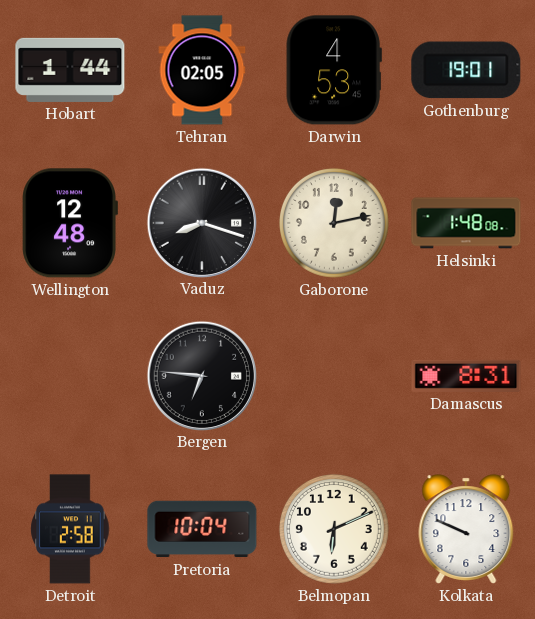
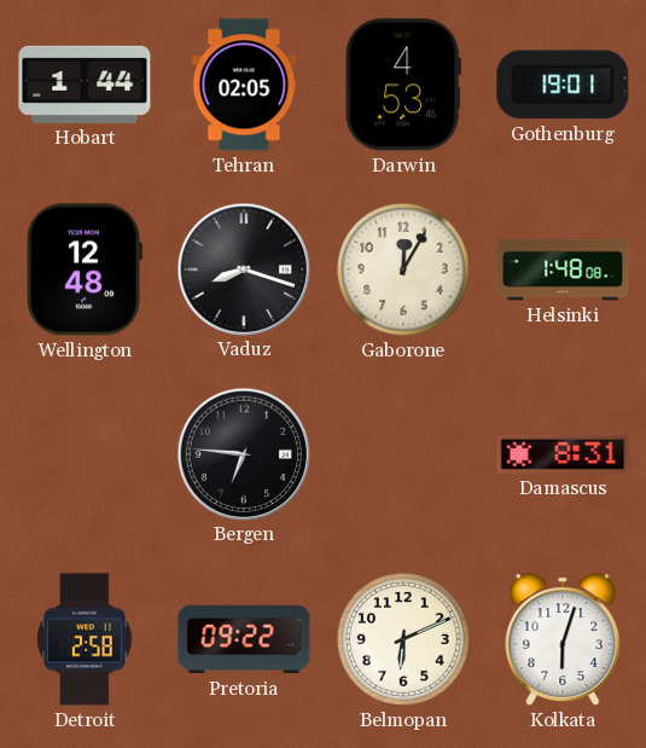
Gaborone: 12:13 -> 12:05
Pretoria: 10:04 -> 09:22
Kolkata: 9:49 -> 6:03
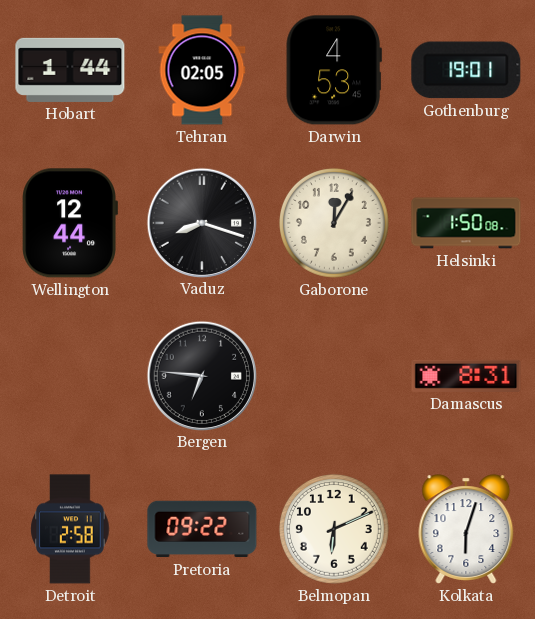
Wellington: 12:48 -> 12:44
Helsinki: 1:48 -> 1:50
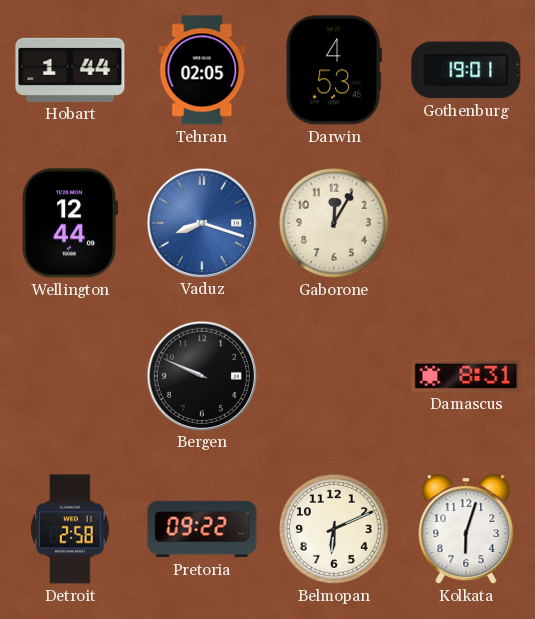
Vaduz dial: black -> blue
Helsinki: 1:50 -> none
Bergen: 6:46 -> 9:49
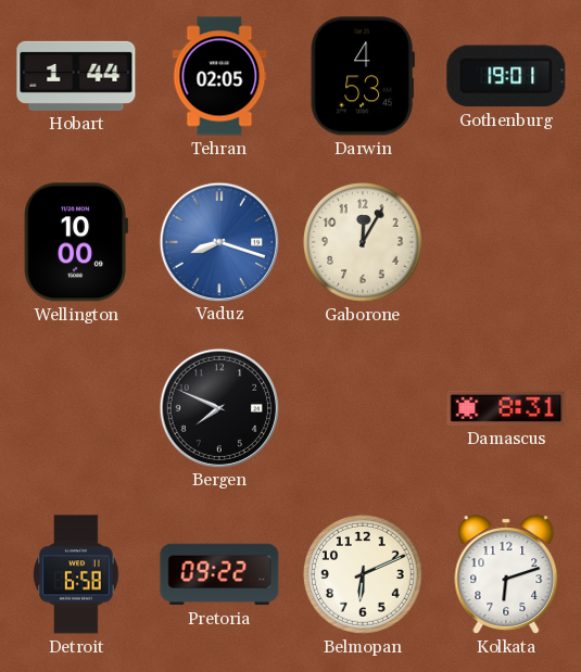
Wellington: 12:44 -> 10:00
Bergen: 9:49 -> 7:49
Detroit: 2:58 -> 6:58
Kolkata: 6:03 -> 6:12
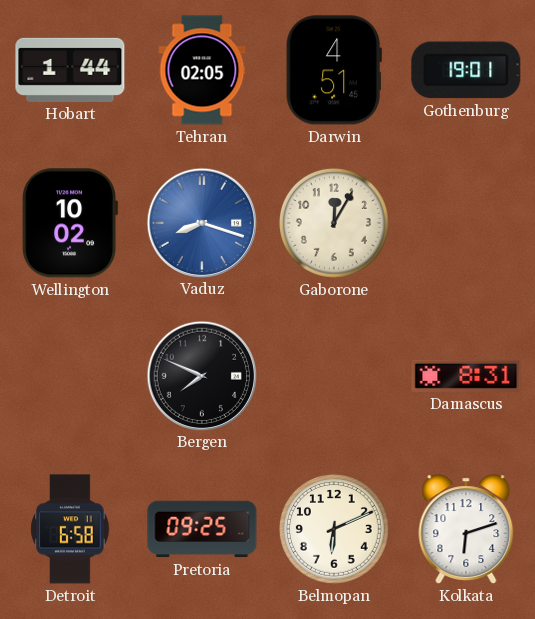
Darwin: 4:53 -> 4:51
Wellington: 10:00 -> 10:02
Pretoria: 09:22 -> 09:25
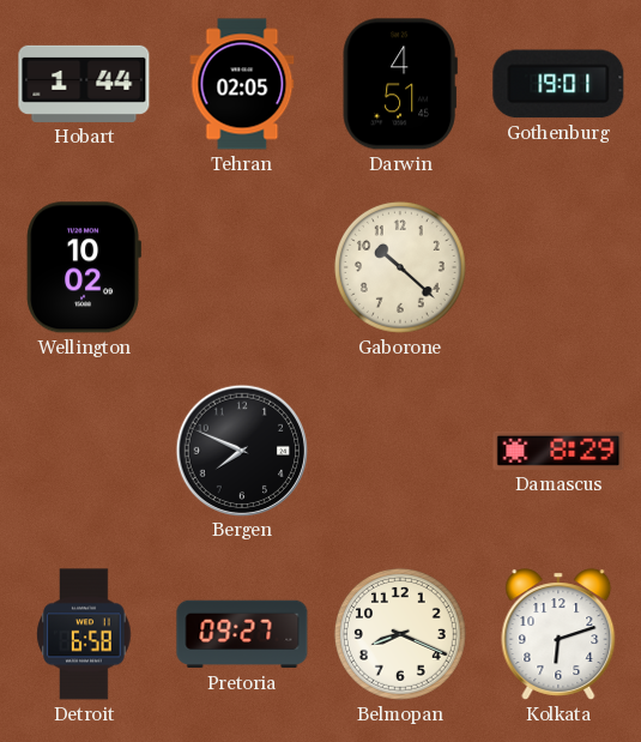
Vaduz: 8:18 -> none
Gaborone: 12:05 -> 10:22
Damascus: 8:31 -> 8:29
Pretoria: 09:25 -> 09:27
Belmopan: 6:11 -> 8:19
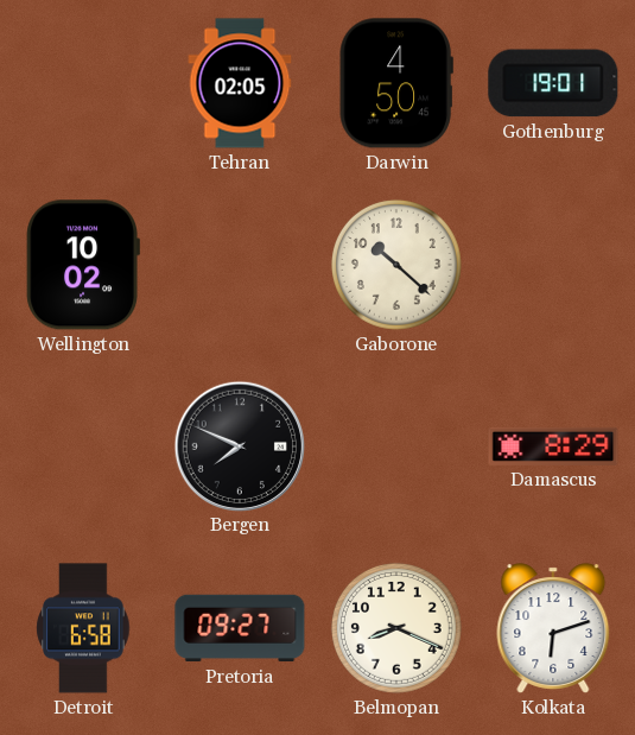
Hobart: 1:44 -> none
Darwin: 4:51 -> 4:50
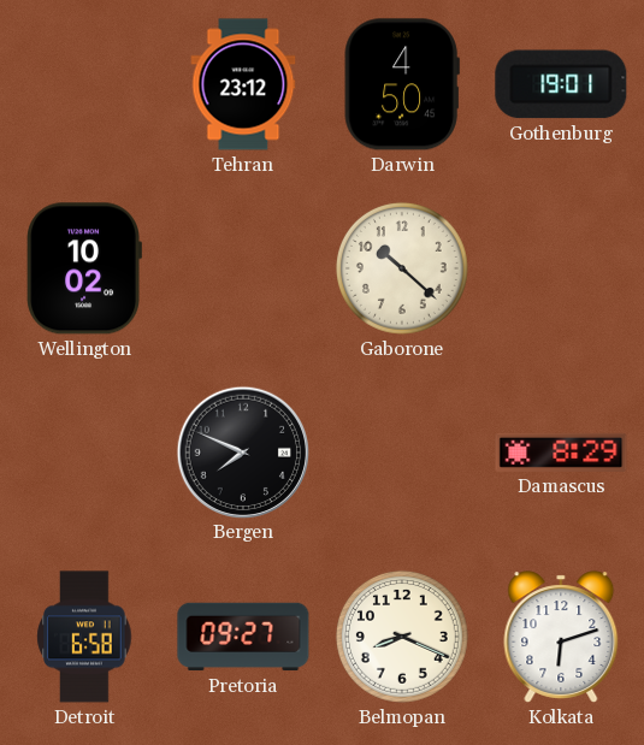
Tehran: 02:05 -> 23:12
